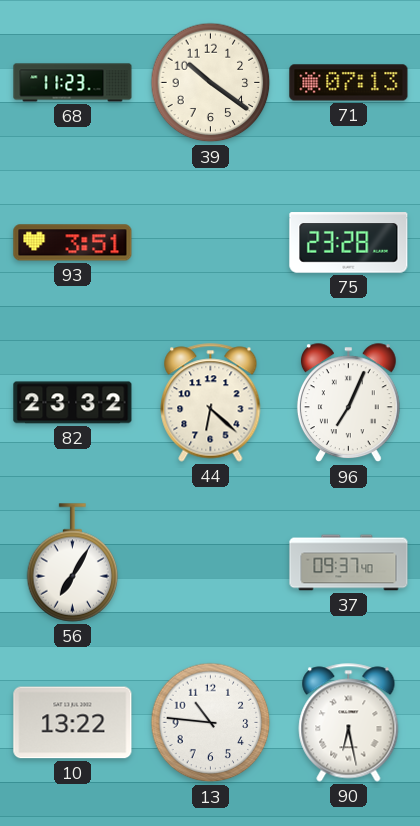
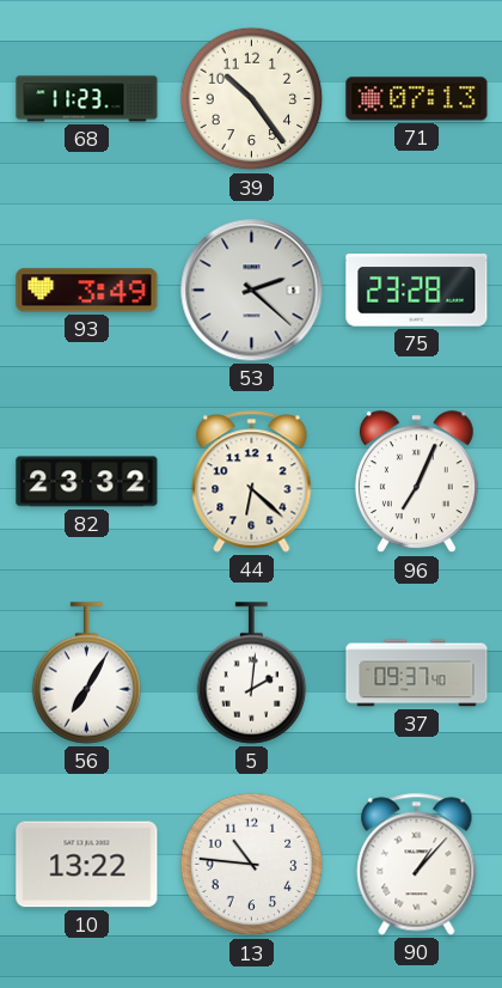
39: 10:21 -> 10:24
93: 3:51 -> 3:49
53: none -> 2:22
5: none -> 2:01
90: 6:28 -> 1:07
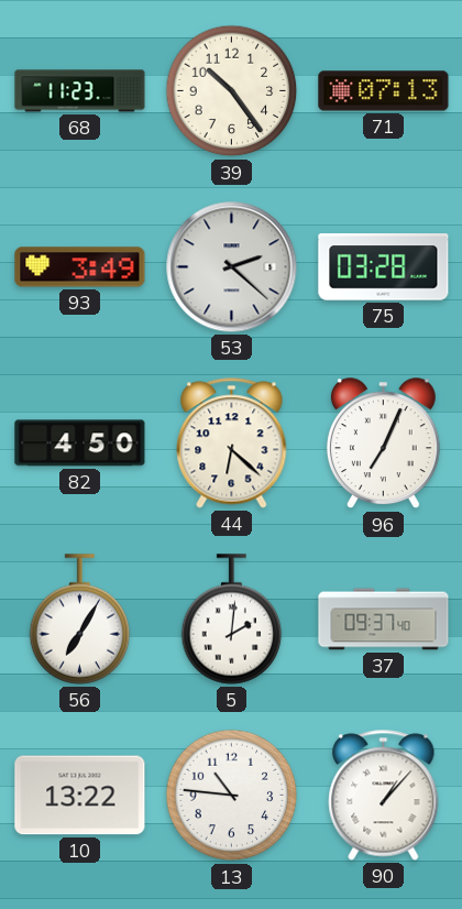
75: 23:28 -> 03:28
82: 23:32 -> 4:50
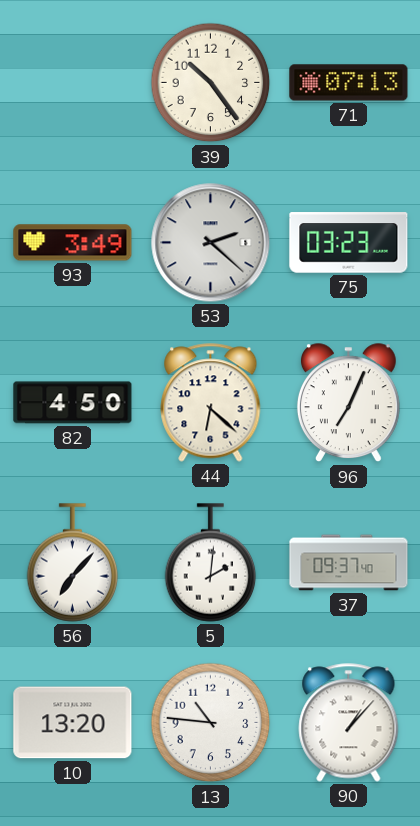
68: 11:23 -> none
75: 03:28 -> 03:23
56: 7:05 -> 7:07
10: 13:22 -> 13:20
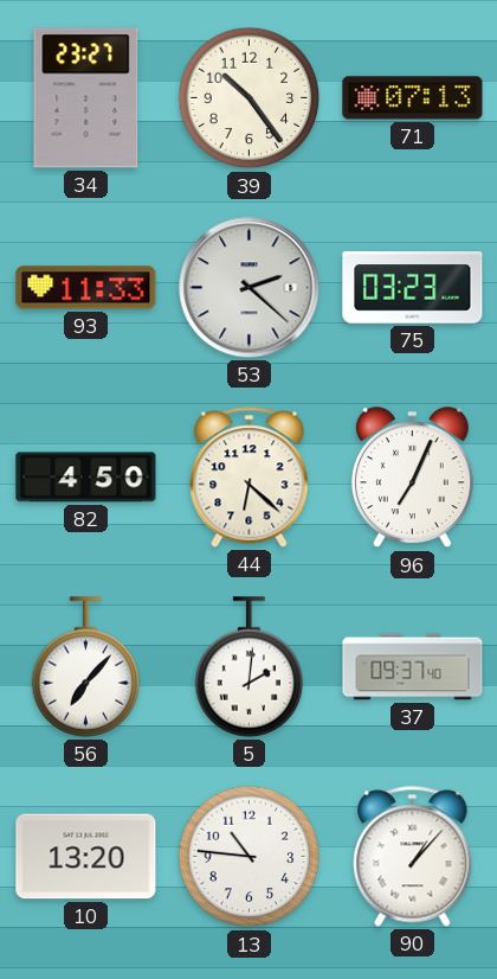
34: none -> 23:27
93: 3:49 -> 11:33
